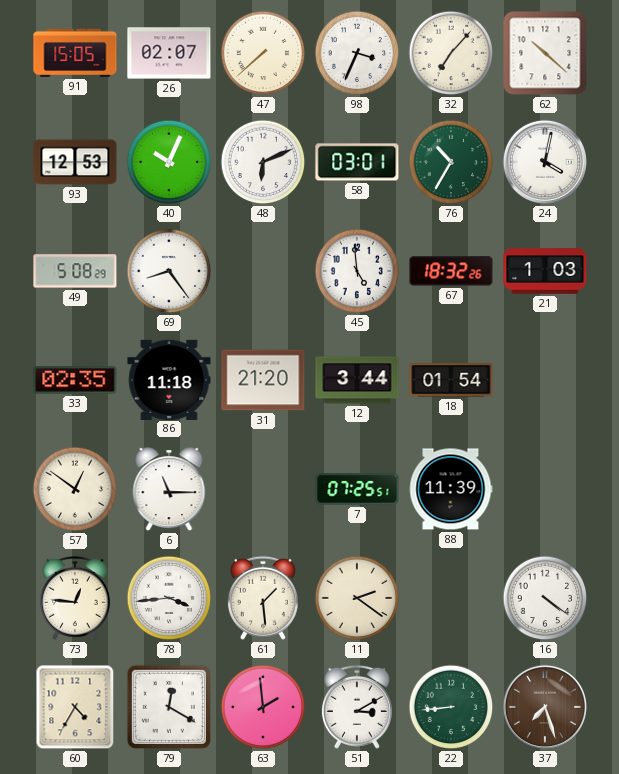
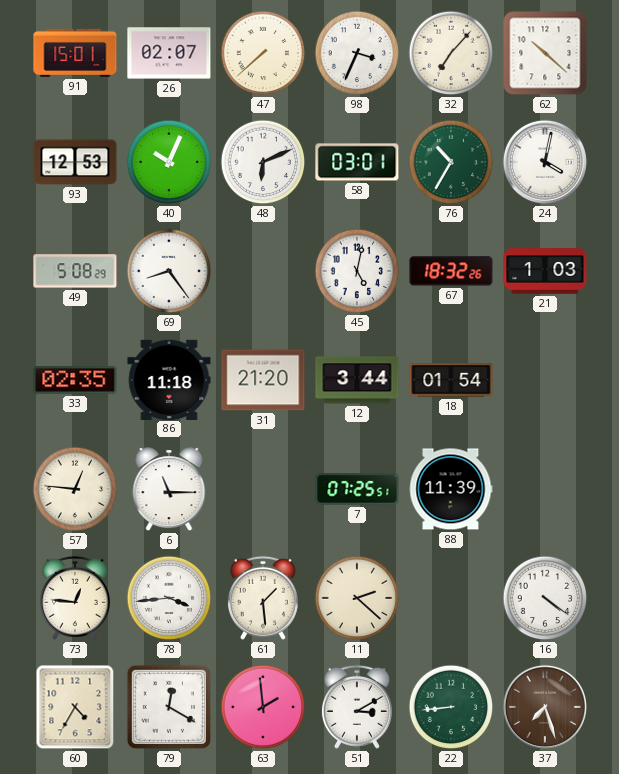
91: 15:05 -> 15:01
45: 4:59 -> 5:02
57: 12:51 -> 12:46
11: 2:21 -> 2:22
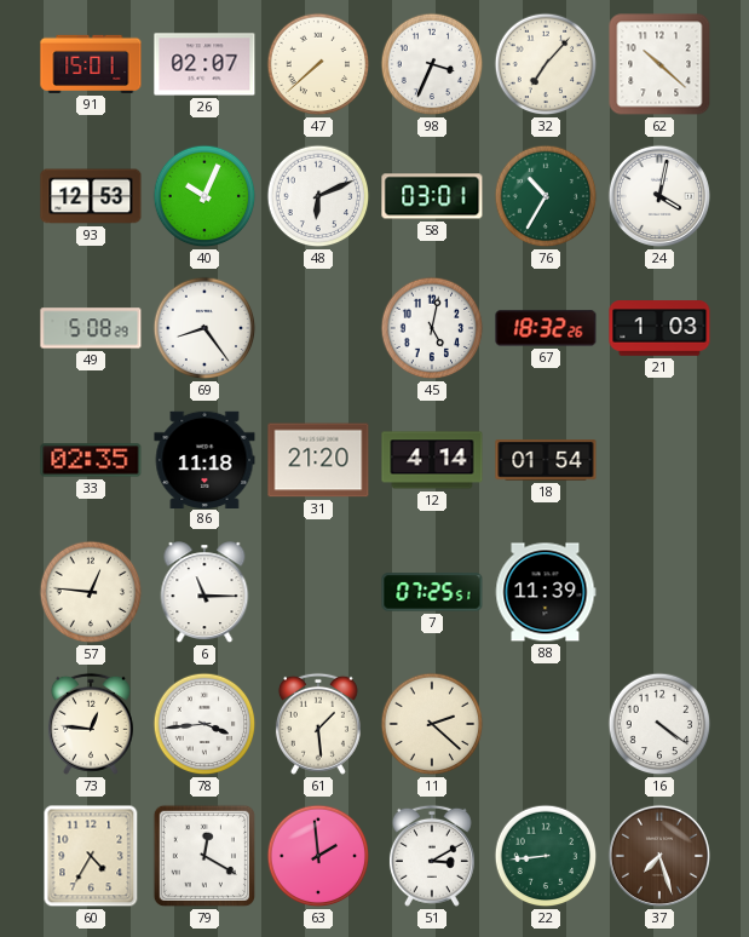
12: 3:44 -> 4:14
